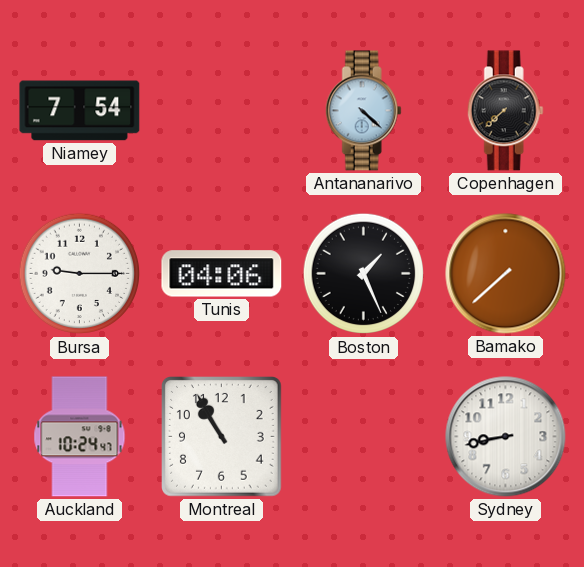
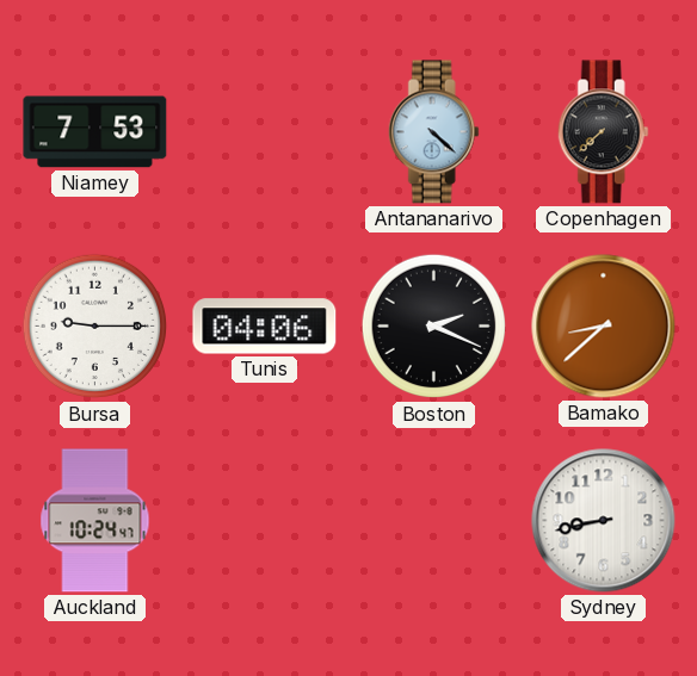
Niamey: 7:54 -> 7:53
Boston: 1:26 -> 2:19
Bamako: 7:38 -> 8:38
Montreal: 10:55 -> none
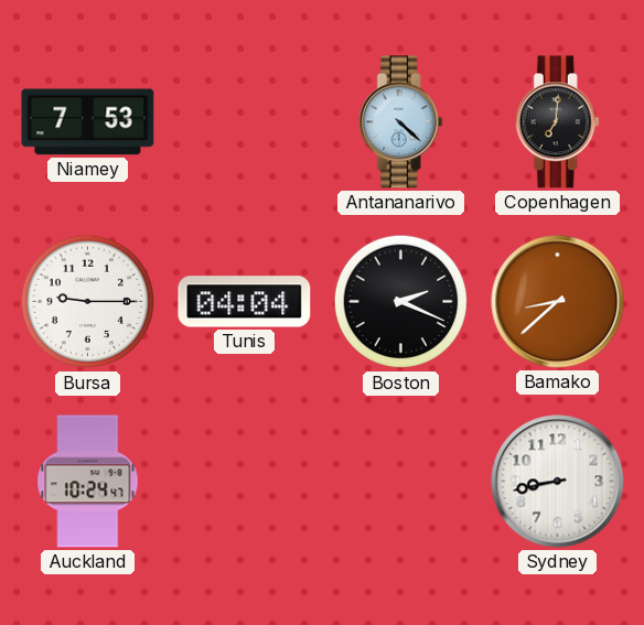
Copenhagen: 7:38 -> 7:01
Tunis: 04:06 -> 04:04
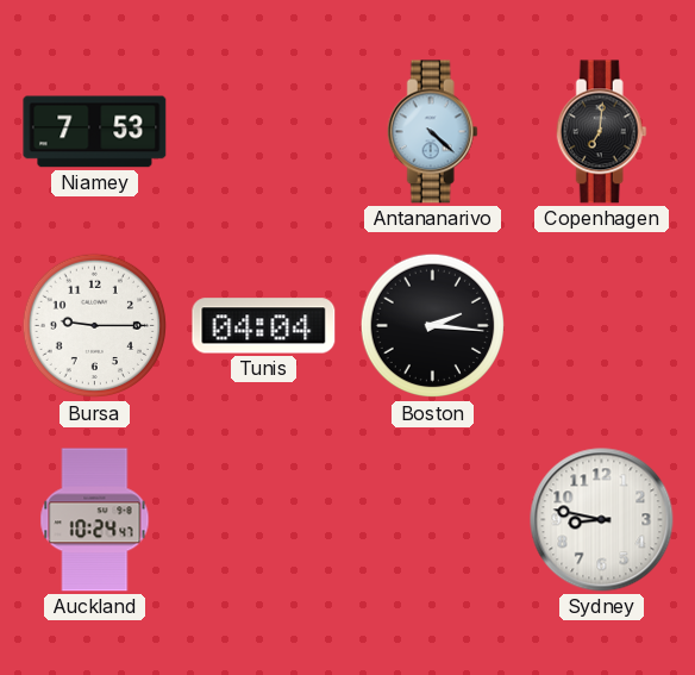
Boston: 2:19 -> 2:16
Bamako: 8:38 -> none
Sydney: 8:43 -> 8:47
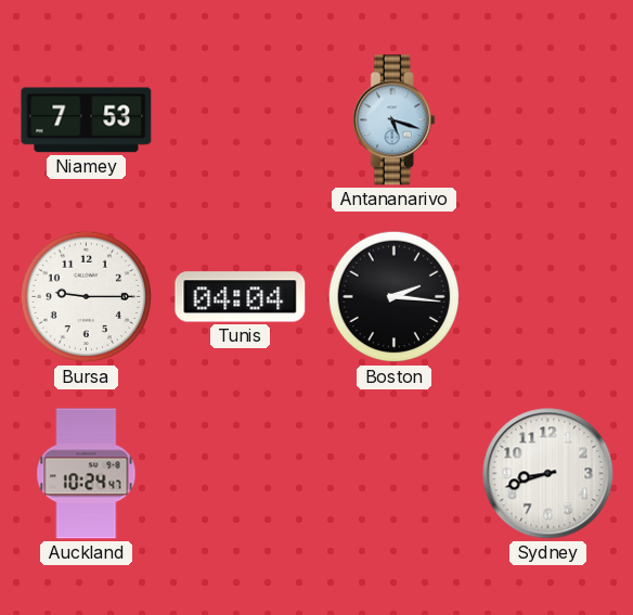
Antananarivo: 4:22 -> 5:18
Copenhagen: 7:01 -> none
Sydney: 8:47 -> 8:42
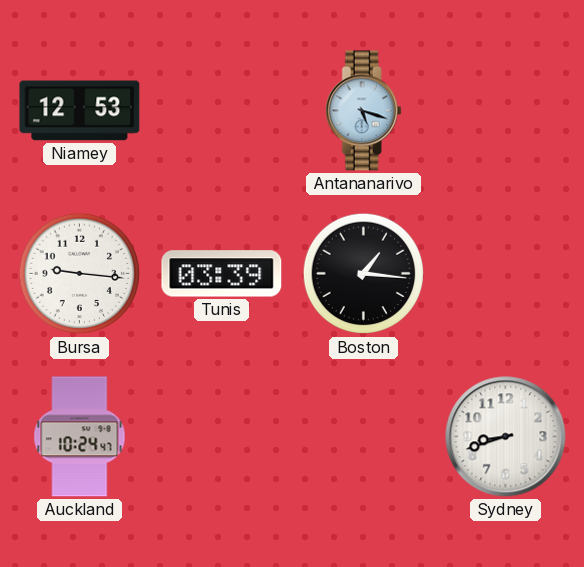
Niamey: 7:53 -> 12:53
Bursa: 9:15 -> 9:16
Tunis: 04:04 -> 03:39
Boston: 2:16 -> 1:16
